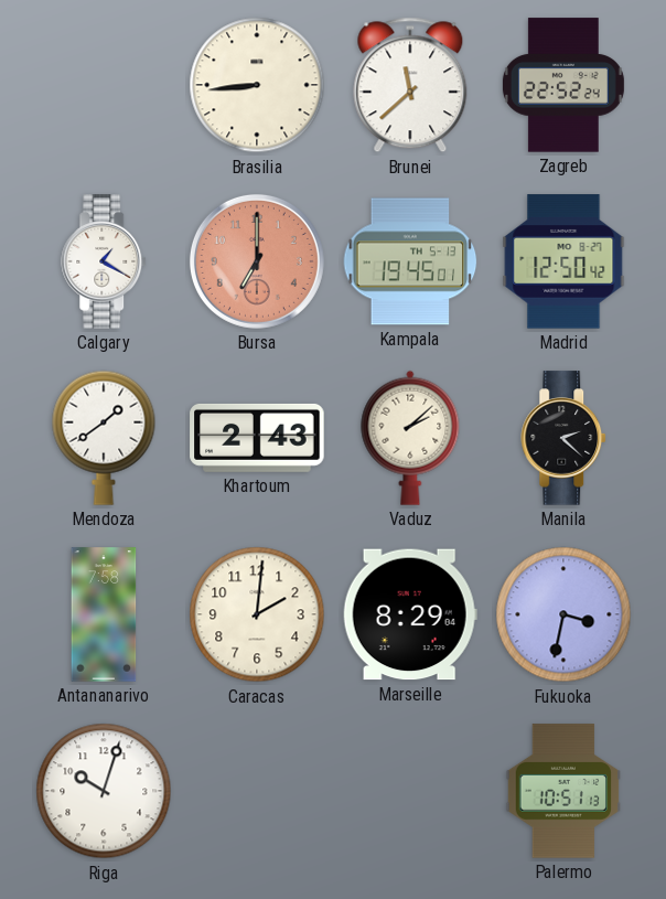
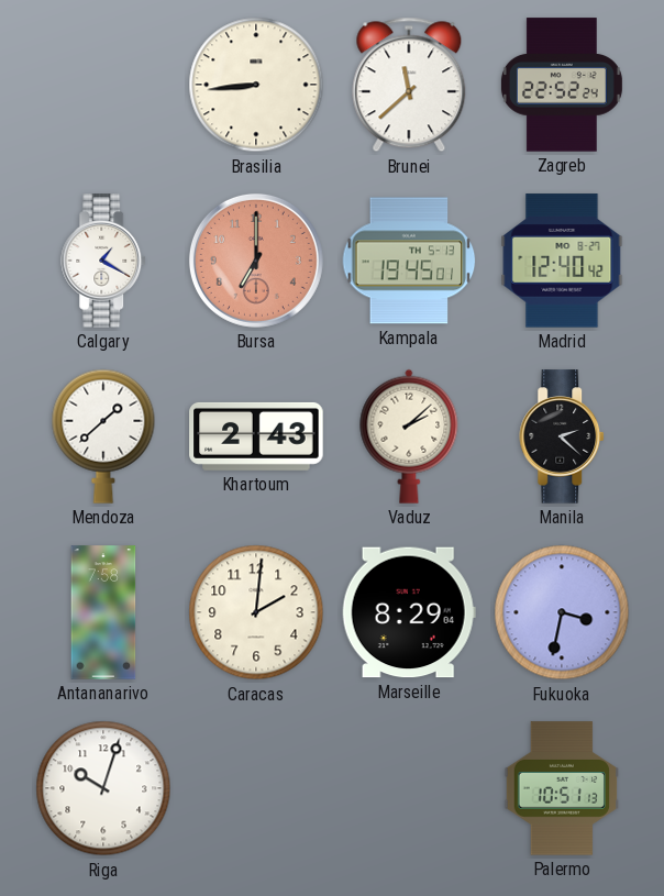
Madrid: 12:50 -> 12:40
Mendoza: 1:39 -> 1:38
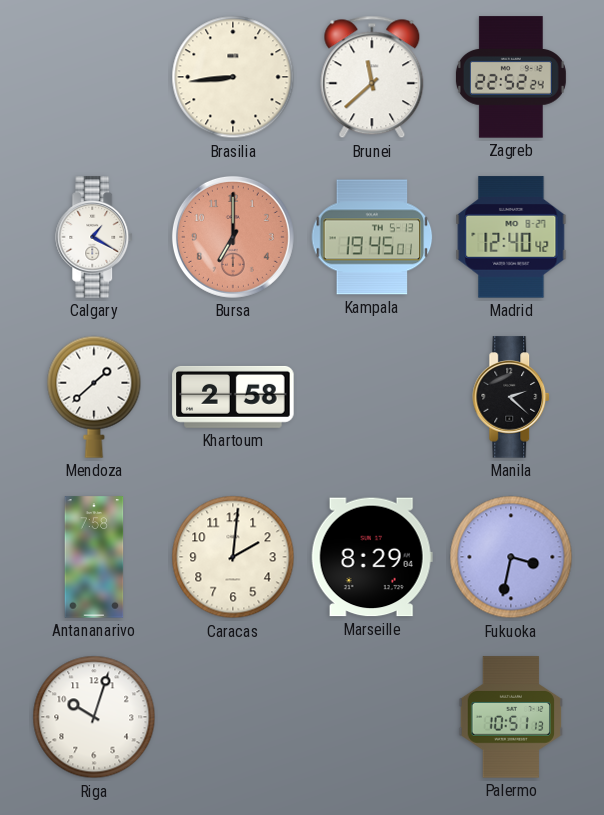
Khartoum: 2:43 -> 2:58
Vaduz: 2:08 -> none
